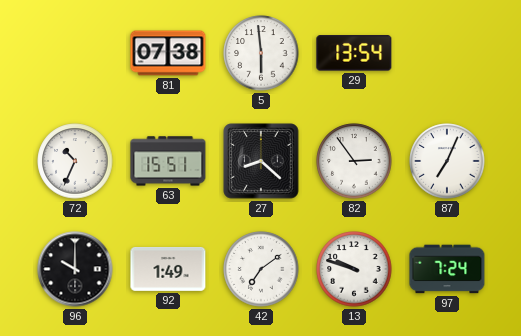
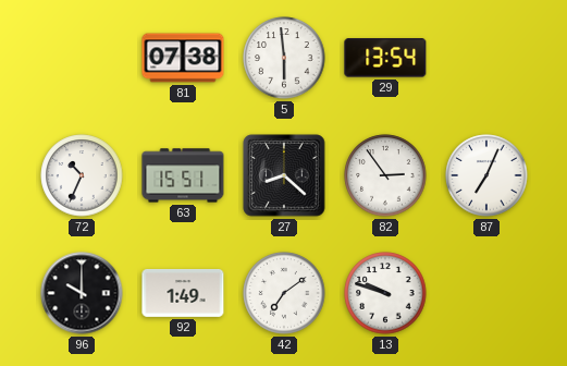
97: 7:24 -> none
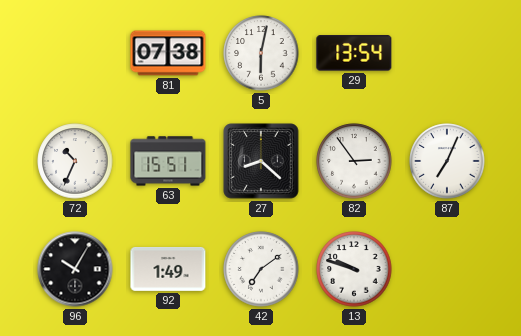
5: 5:59 -> 6:02
96: 10:00 -> 10:05
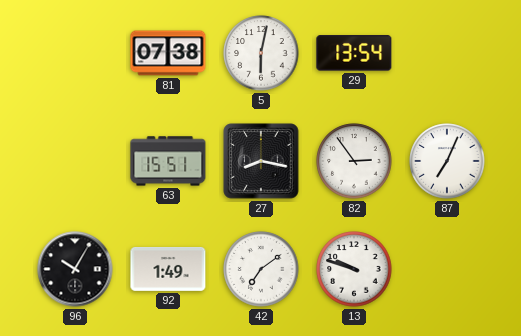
72: 10:34 -> none
27: 8:22 -> 8:17
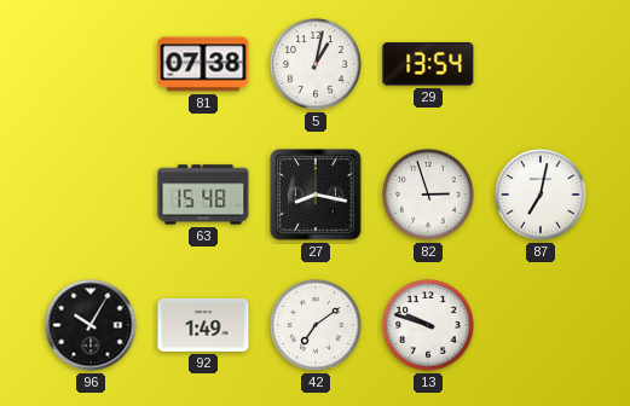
5: 6:02 -> 1:02
63: 15:51 -> 15:48
82: 2:54 -> 2:57
87: 7:04 -> 7:02
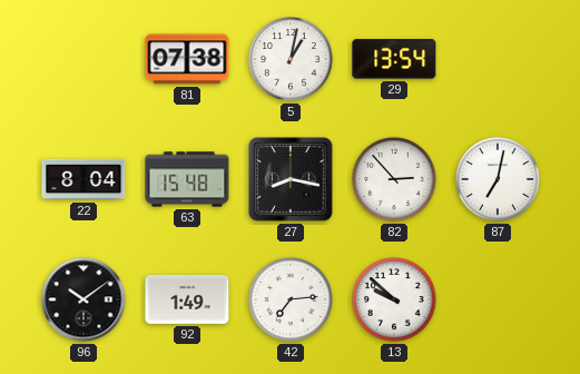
22: none -> 8:04
82: 2:57 -> 2:53
96: 10:05 -> 10:09
42: 7:09 -> 7:14
13: 9:48 -> 9:52
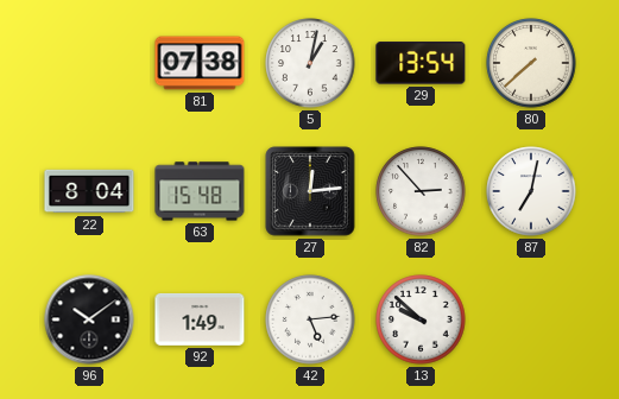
80: none -> 7:38
27: 8:17 -> 12:14
42: 7:14 -> 5:14
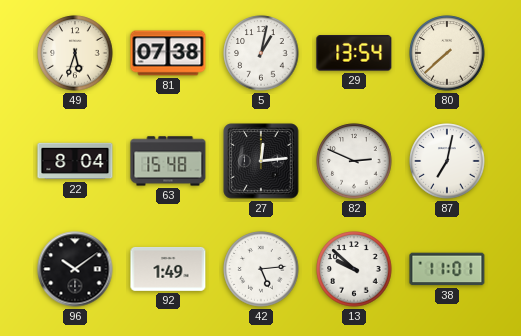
49: none -> 5:33
82: 2:53 -> 2:49
38: none -> 11:01
